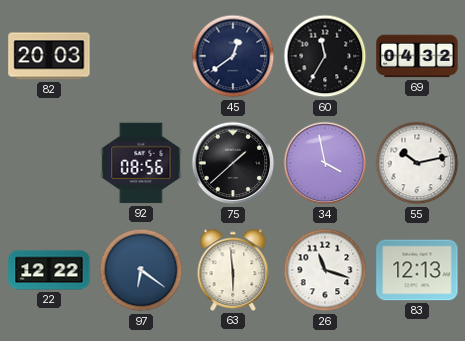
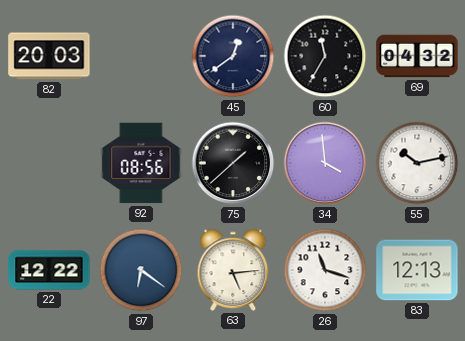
34: 3:58 -> 3:59
63: 5:59 -> 5:14
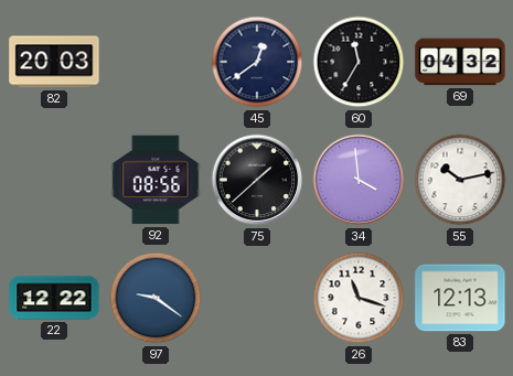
97: 6:21 -> 9:21
63: 5:14 -> none
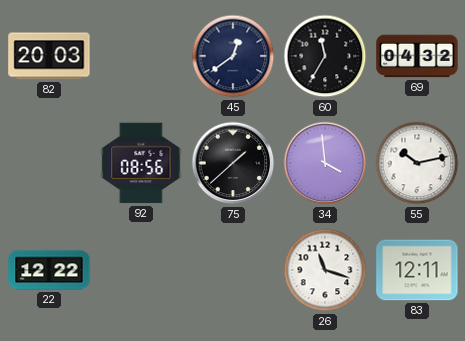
97: 9:21 -> none
83: 12:13 -> 12:11
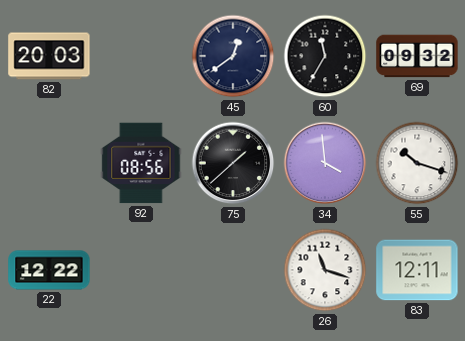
69: 04:32 -> 09:32
55: 10:13 -> 10:18
